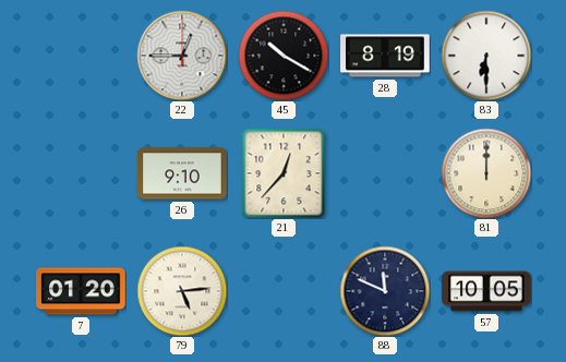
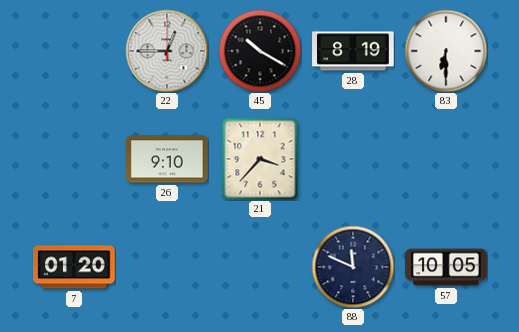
21: 12:37 -> 3:37
81: 12:00 -> none
79: 5:14 -> none
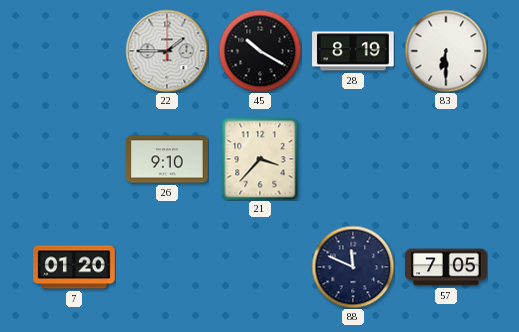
22: 12:45 -> 1:45
57: 10:05 -> 7:05
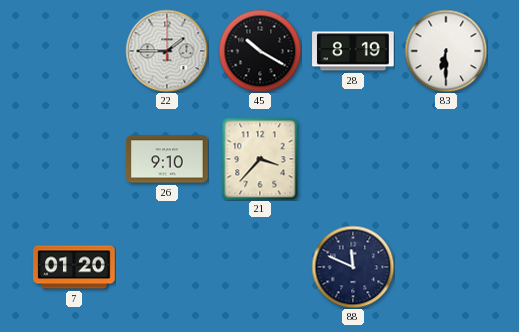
57: 7:05 -> none
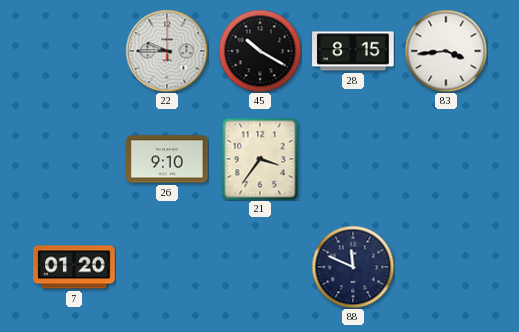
22: 1:45 -> 9:45
28: 8:19 -> 8:15
83: 6:30 -> 3:44
21: 3:37 -> 3:36
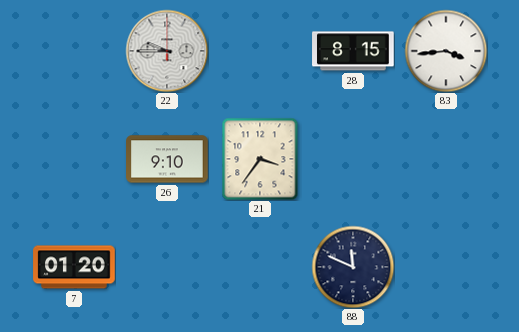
45: 10:20 -> none
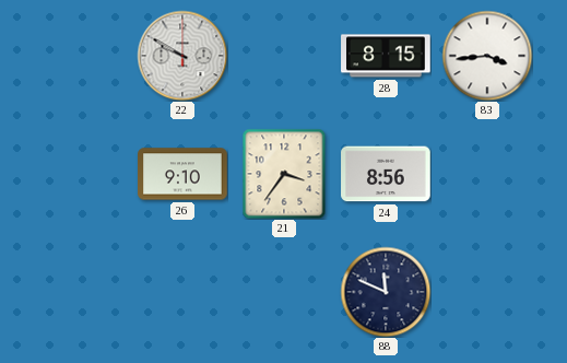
22: 9:45 -> 9:50
24: none -> 8:56
7: 01:20 -> none
